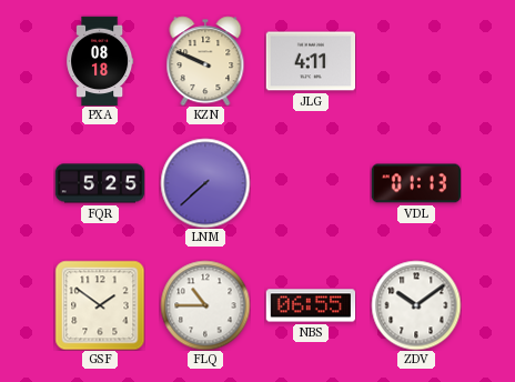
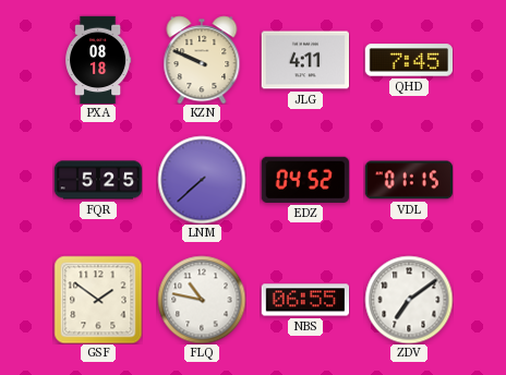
QHD: none -> 7:45
EDZ: none -> 04:52
VDL: 01:13 -> 01:15
FLQ: 10:45 -> 10:47
ZDV: 10:09 -> 7:09
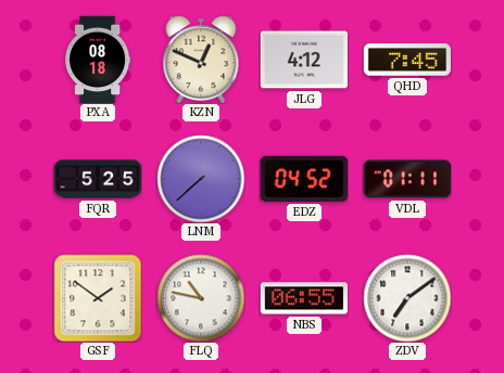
KZN: 9:49 -> 12:49
JLG: 4:11 -> 4:12
VDL: 01:15 -> 01:11
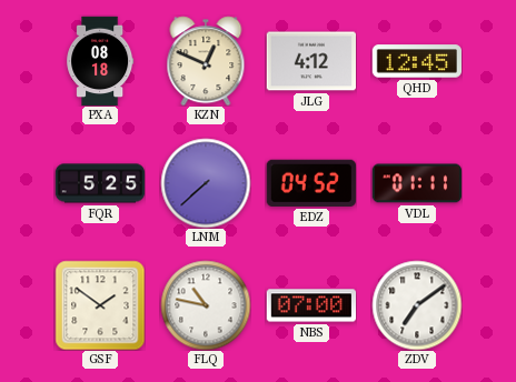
QHD: 7:45 -> 12:45
NBS: 06:55 -> 07:00
